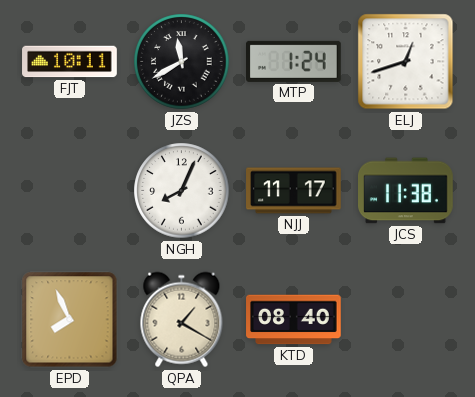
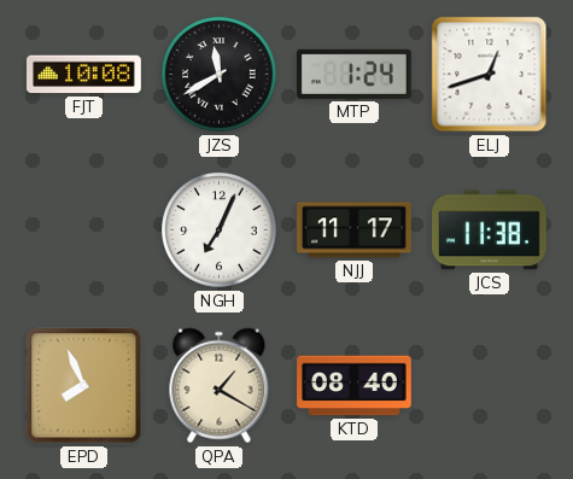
FJT: 10:11 -> 10:08
NGH: 8:04 -> 7:04
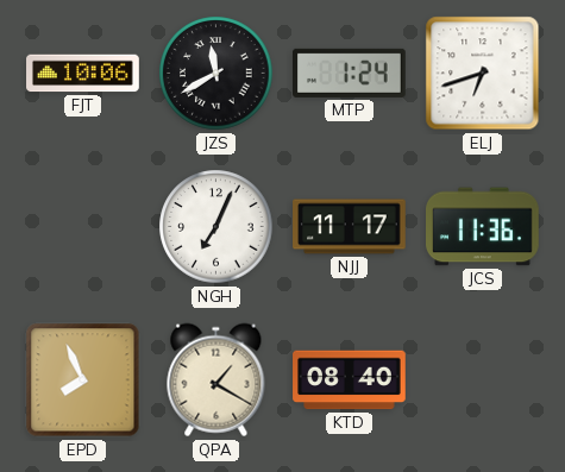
FJT: 10:08 -> 10:06
ELJ: 12:42 -> 6:42
JCS: 11:38 -> 11:36
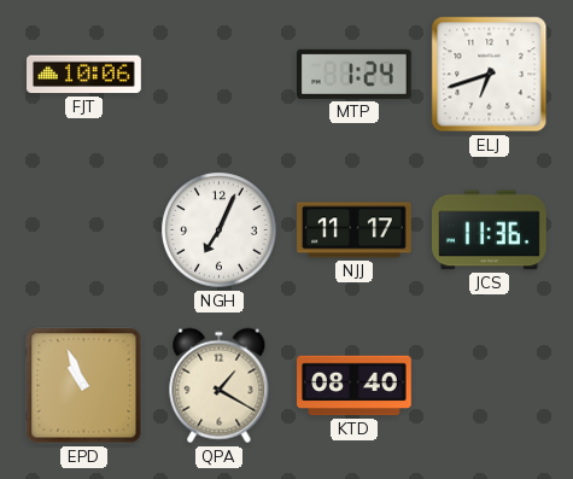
JZS: 11:40 -> none
EPD: 7:56 -> 10:56
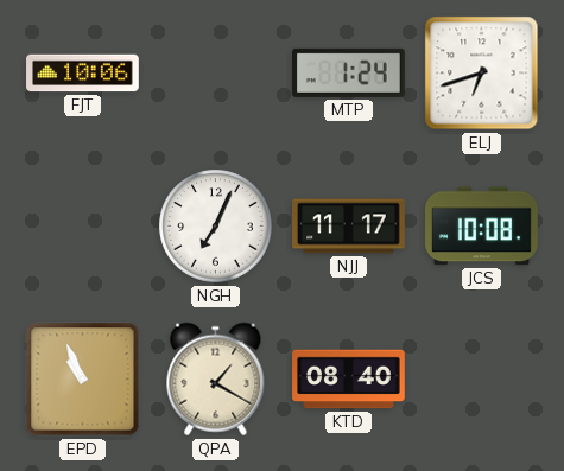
JCS: 11:36 -> 10:08
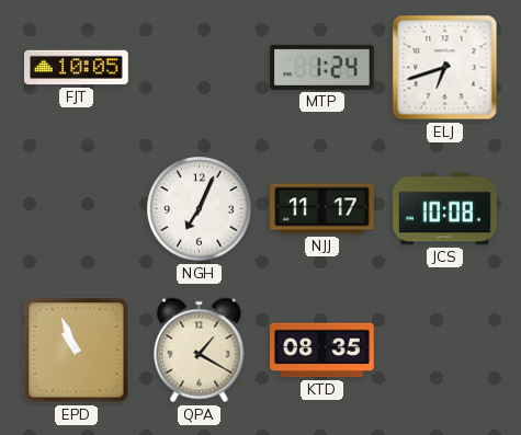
FJT: 10:06 -> 10:05
KTD: 08:40 -> 08:35
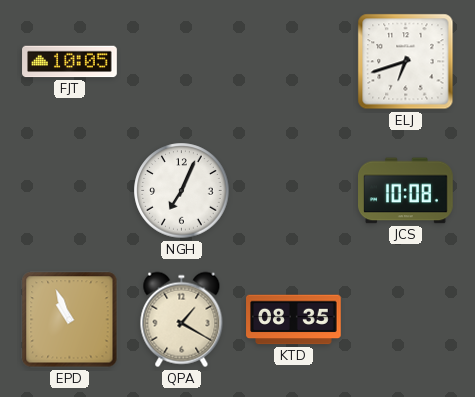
MTP: 1:24 -> none
NJJ: 11:17 -> none
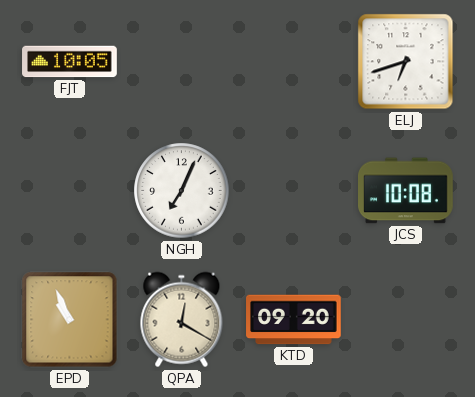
QPA: 1:20 -> 12:20
KTD: 08:35 -> 09:20
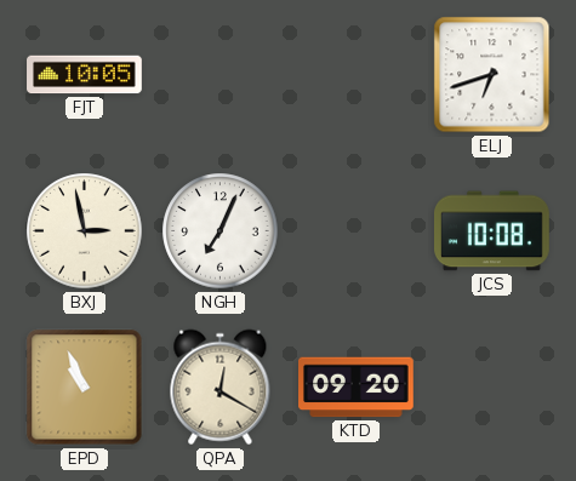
BXJ: none -> 2:58
